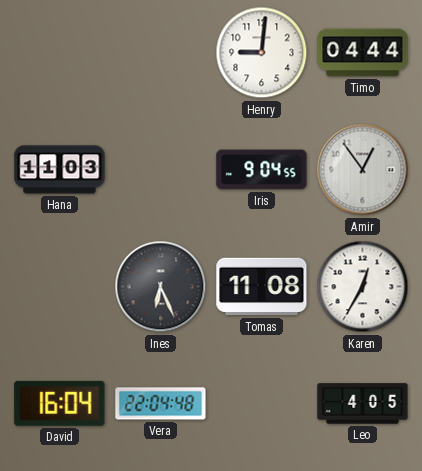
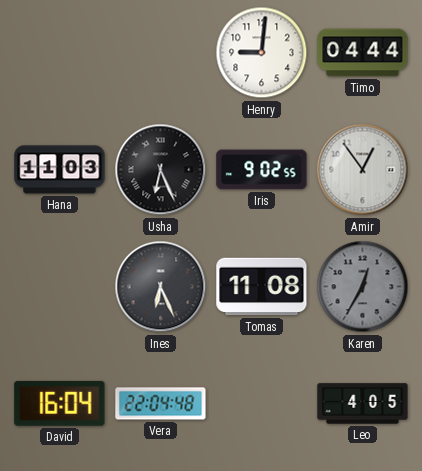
Usha: none -> 6:26
Iris: 9:04 -> 9:02
Karen dial: white -> grey
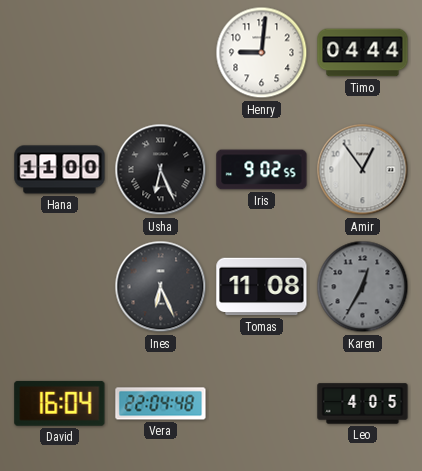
Hana: 11:03 -> 11:00
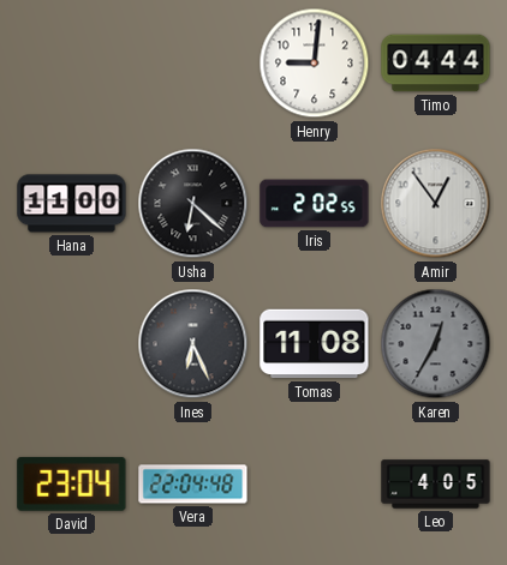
Usha: 6:26 -> 6:22
Iris: 9:02 -> 2:02
David: 16:04 -> 23:04
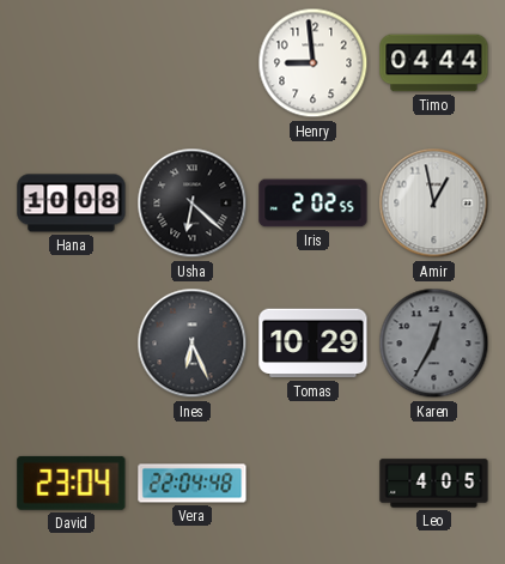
Henry: 9:01 -> 8:59
Hana: 11:00 -> 10:08
Amir: 12:54 -> 12:58
Tomas: 11:08 -> 10:29
